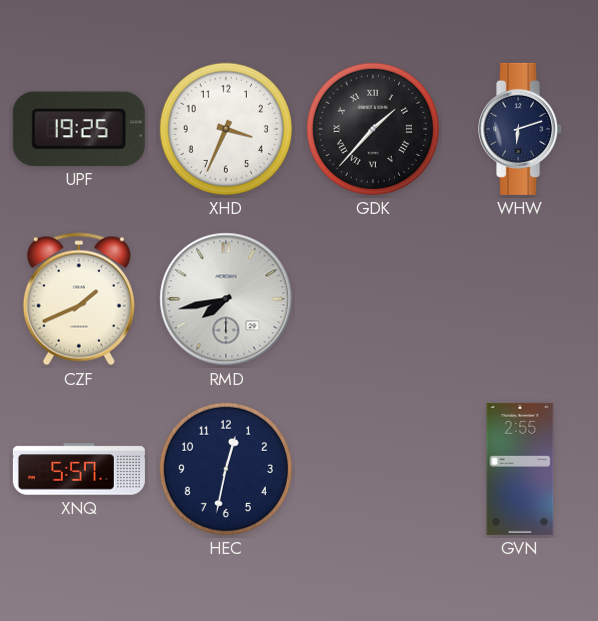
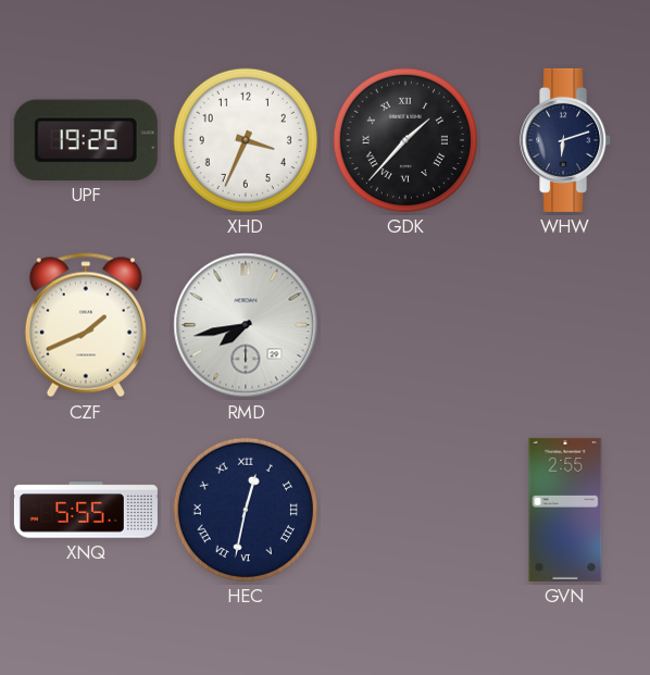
XNQ: 5:57 -> 5:55
HEC numerals: Arabic -> Roman
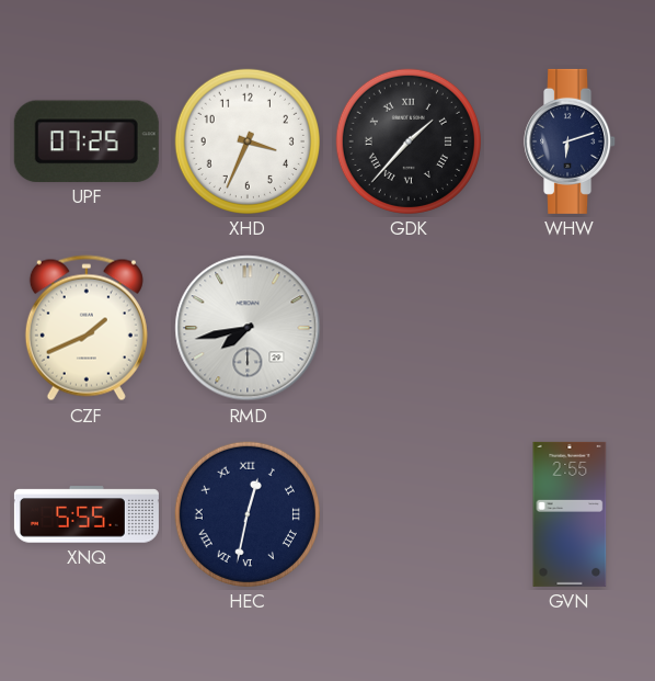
UPF: 19:25 -> 07:25
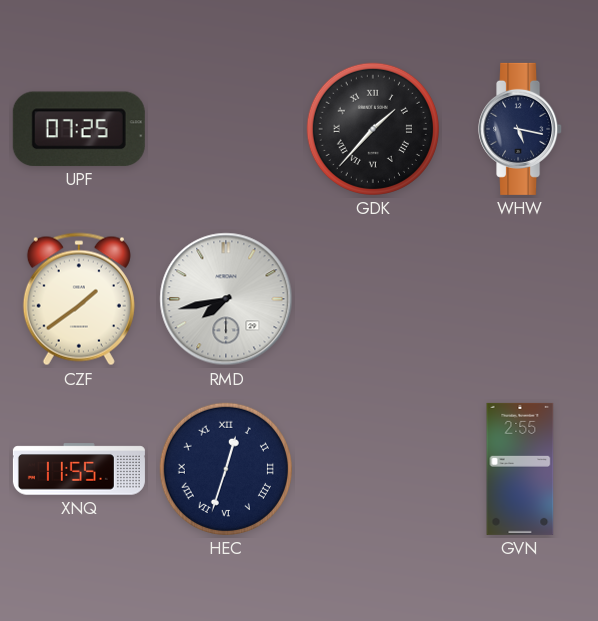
XHD: 3:34 -> none
WHW: 6:12 -> 5:17
CZF: 1:41 -> 1:39
XNQ: 5:55 -> 11:55
HEC: 12:32 -> 12:33
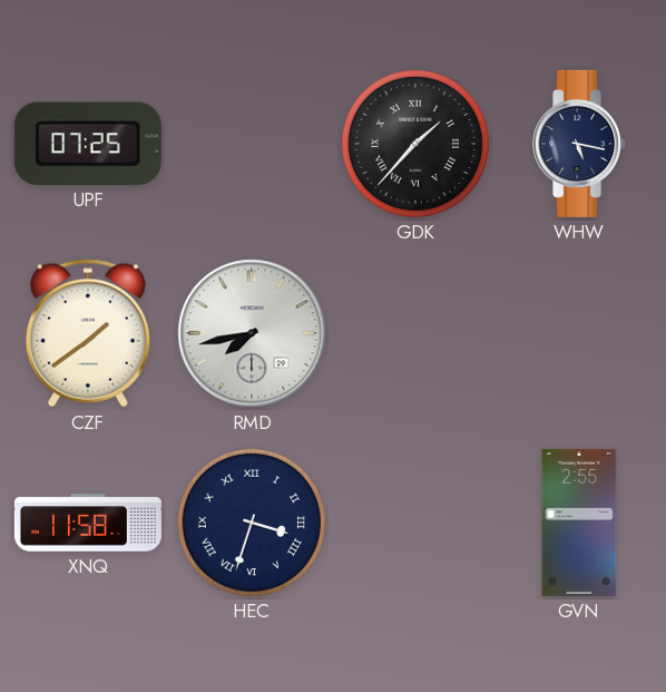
XNQ: 11:55 -> 11:58
HEC: 12:33 -> 3:33
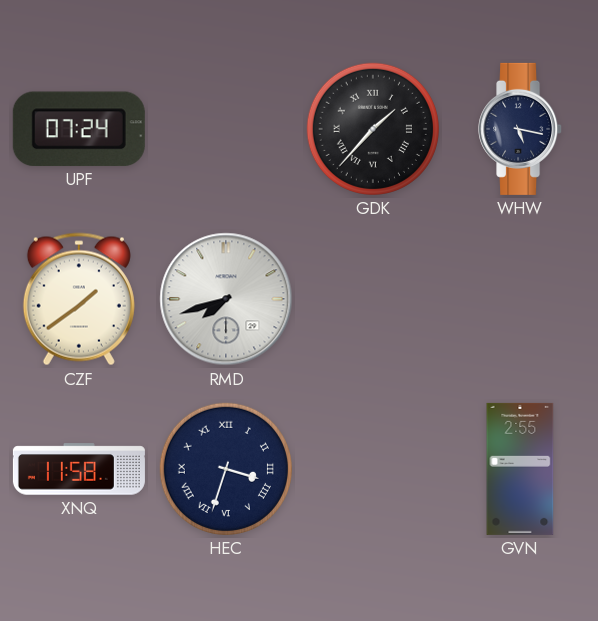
UPF: 07:25 -> 07:24
RMD: 7:43 -> 7:42
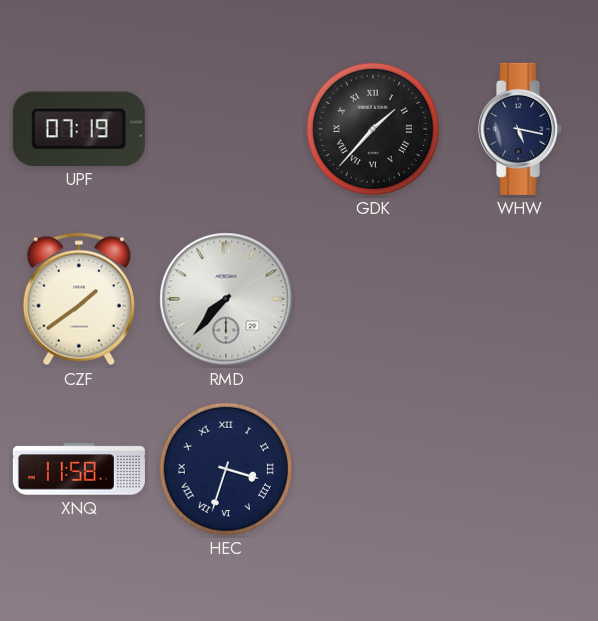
UPF: 07:24 -> 07:19
RMD: 7:42 -> 7:37
GVN: 2:55 -> none
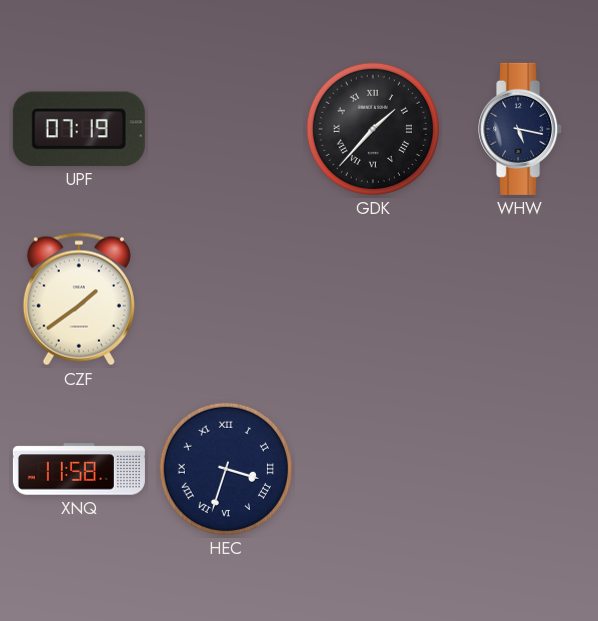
RMD: 7:37 -> none
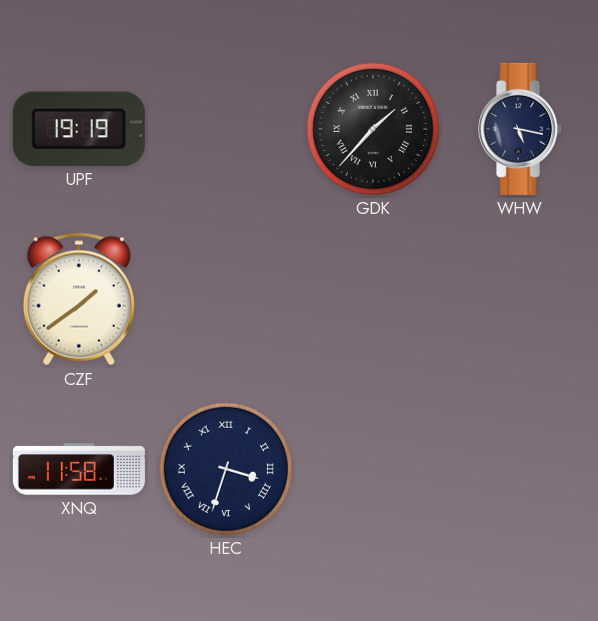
UPF: 07:19 -> 19:19
